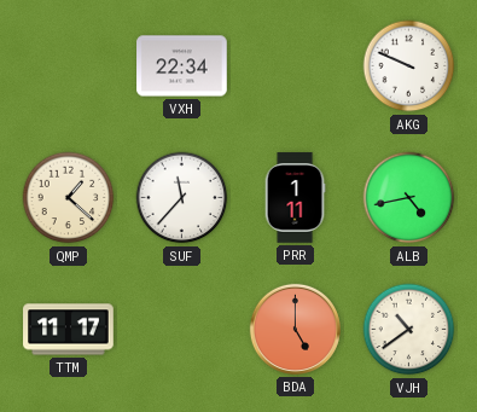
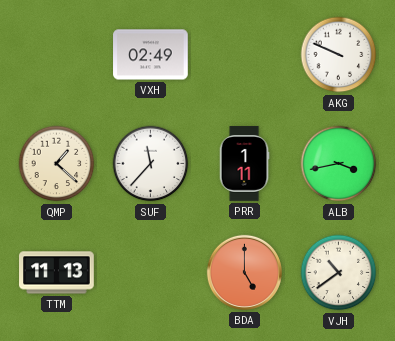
VXH: 22:34 -> 02:49
ALB: 4:43 -> 3:43
TTM: 11:17 -> 11:13
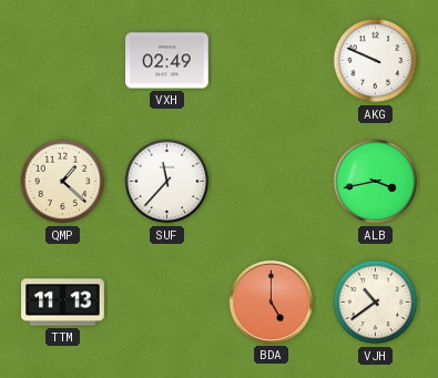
PRR: 1:11 -> none
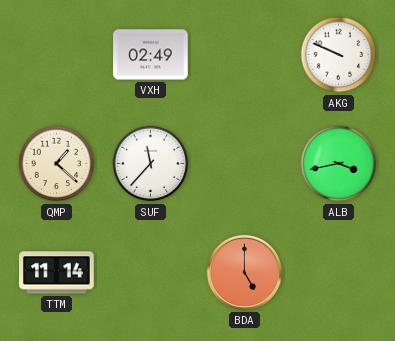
TTM: 11:13 -> 11:14
VJH: 10:39 -> none
